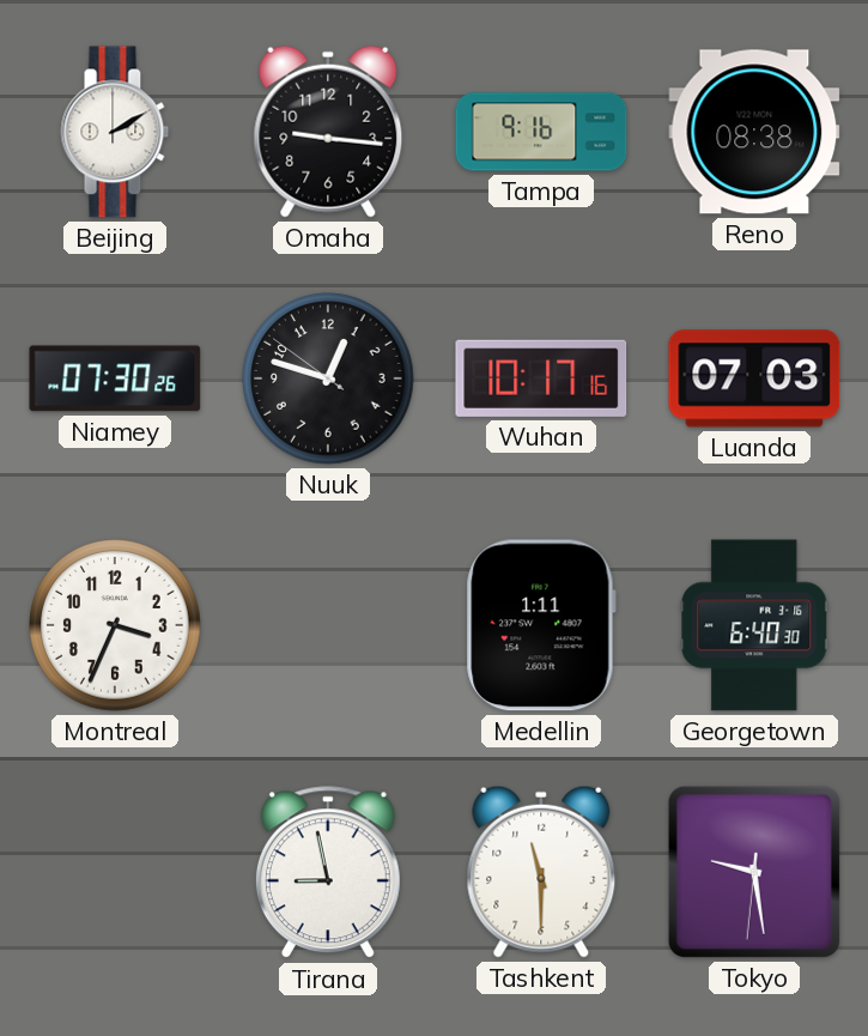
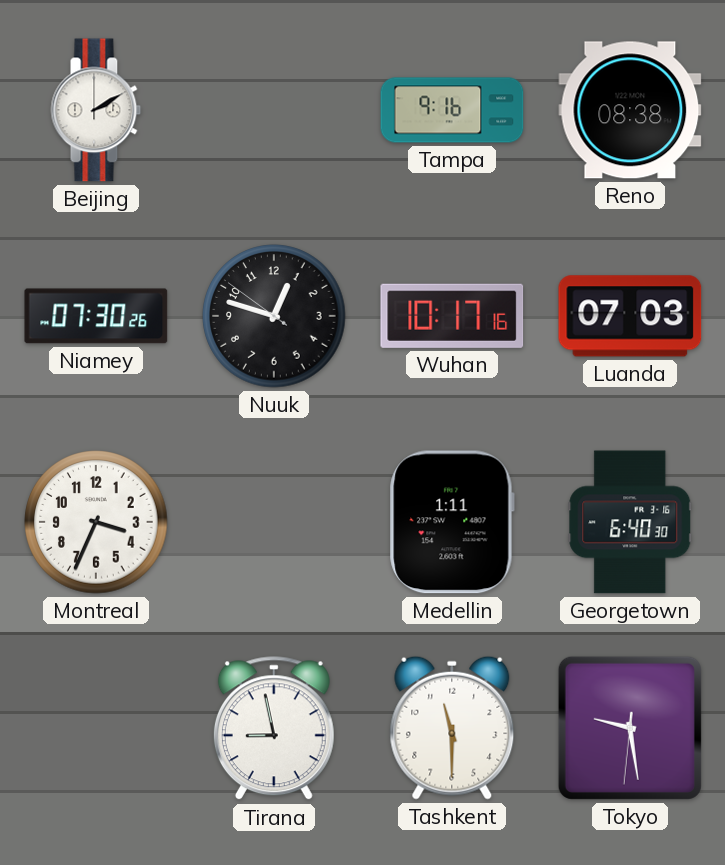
Omaha: 9:16 -> none
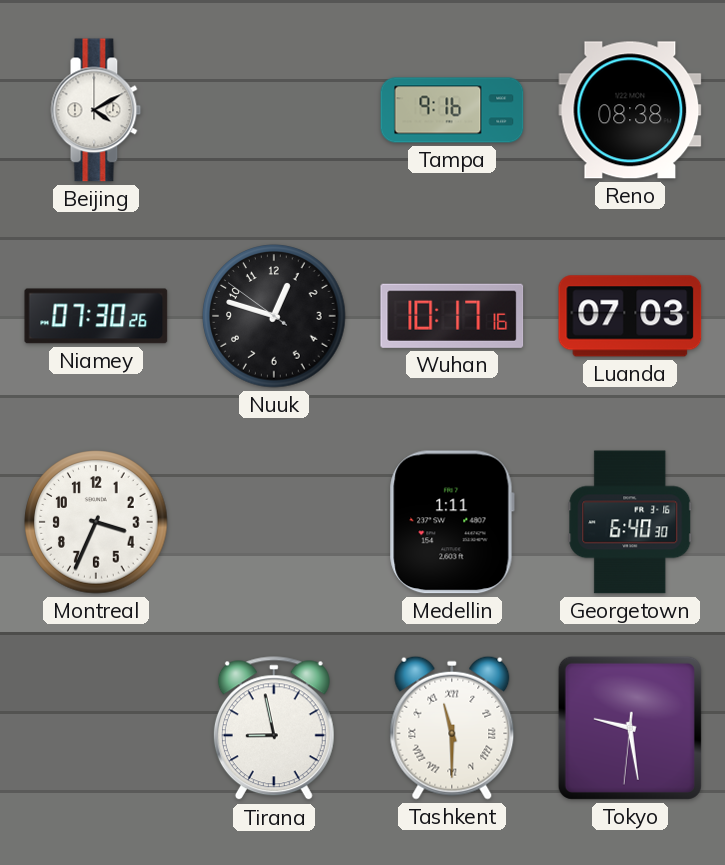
Beijing: 2:10 -> 4:10
Tashkent numerals: Arabic -> Roman
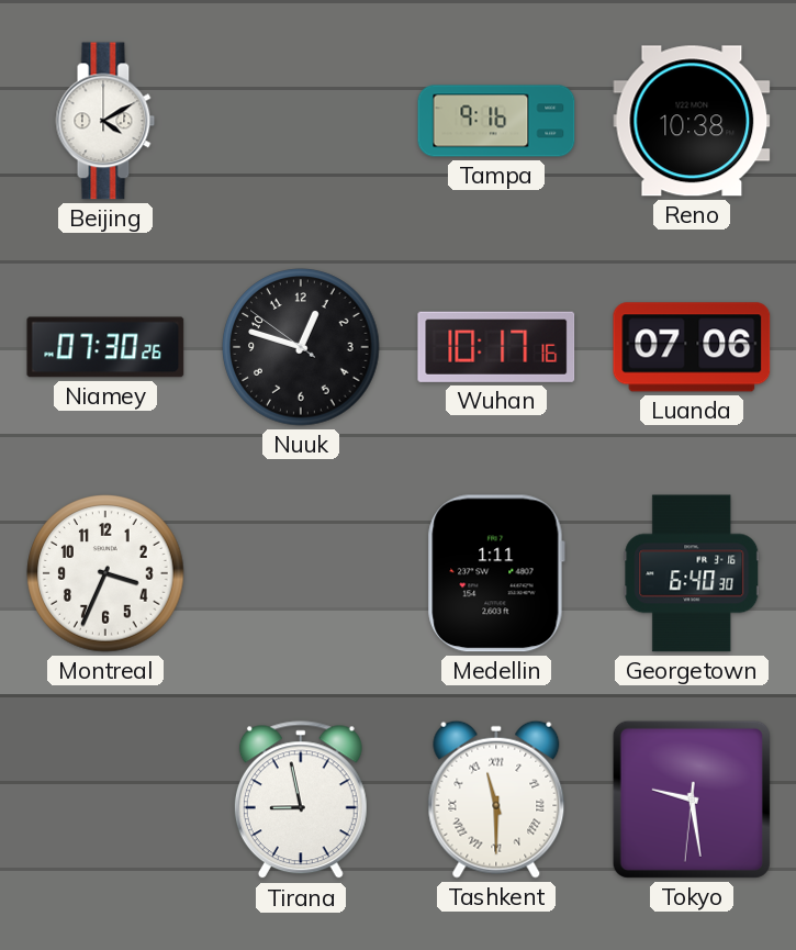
Reno: 08:38 -> 10:38
Luanda: 07:03 -> 07:06
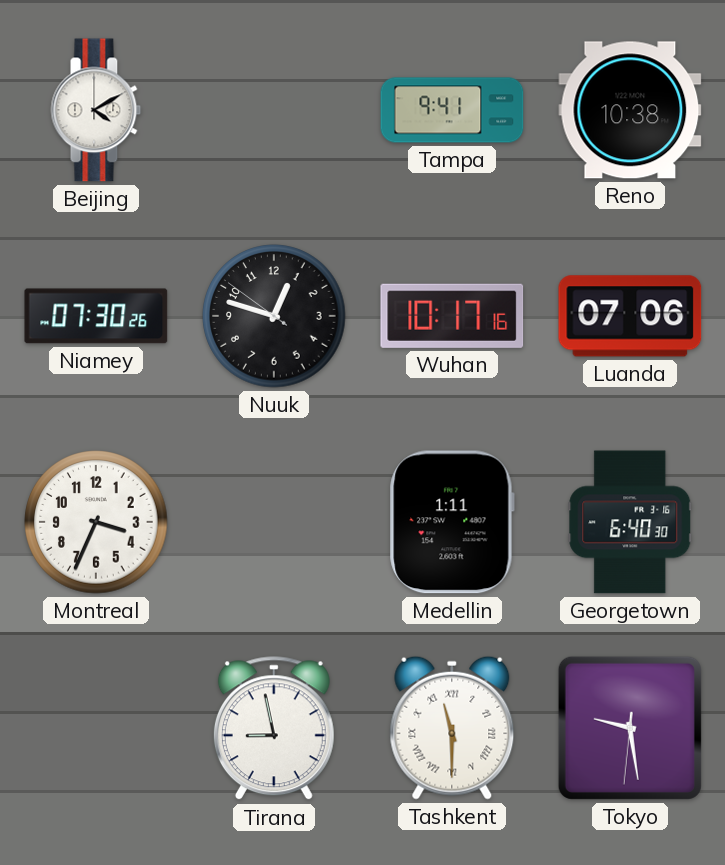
Tampa: 9:16 -> 9:41
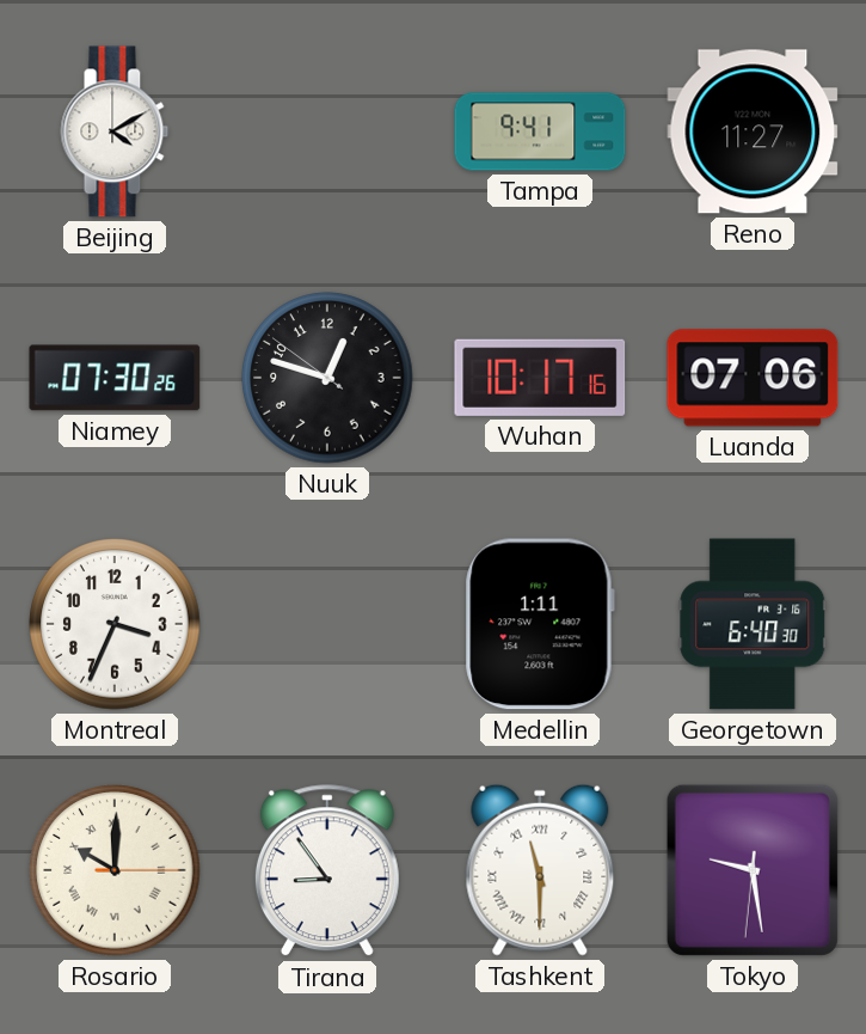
Reno: 10:38 -> 11:27
Rosario: none -> 10:00
Tirana: 8:58 -> 8:54
